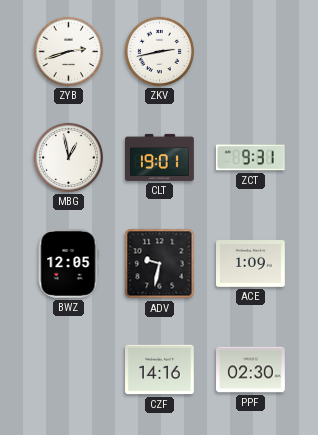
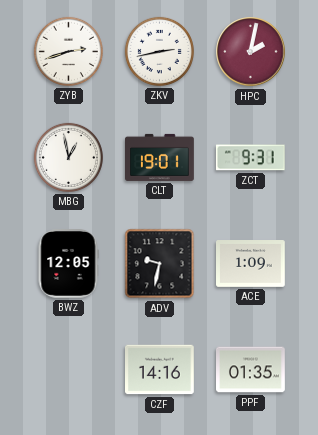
HPC: none -> 2:02
PPF: 02:30 -> 01:35
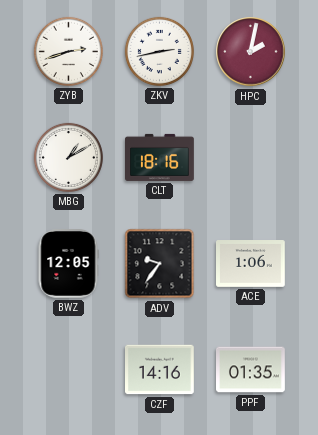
MBG: 12:58 -> 1:10
CLT: 19:01 -> 18:16
ZCT: 9:31 -> none
ADV: 9:32 -> 9:36
ACE: 1:09 -> 1:06
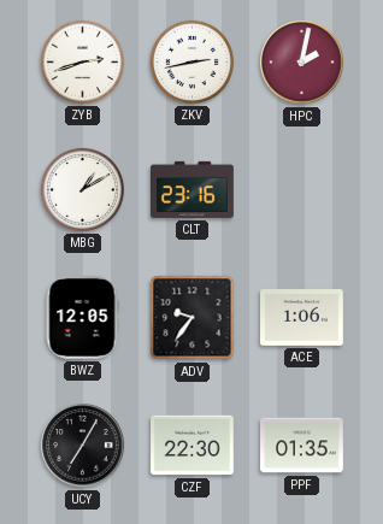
CLT: 18:16 -> 23:16
UCY: none -> 7:05
CZF: 14:16 -> 22:30
